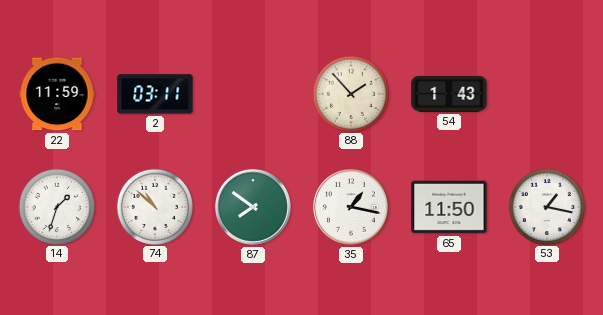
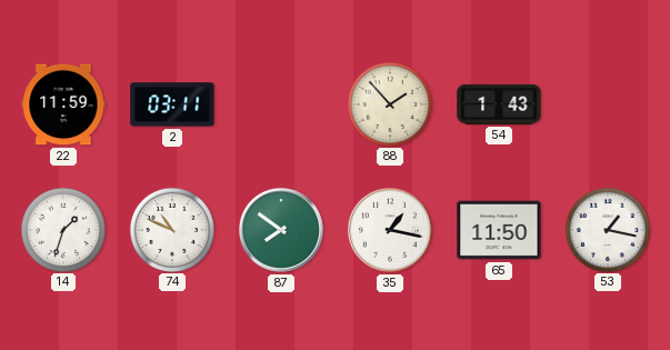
74: 10:52 -> 10:49
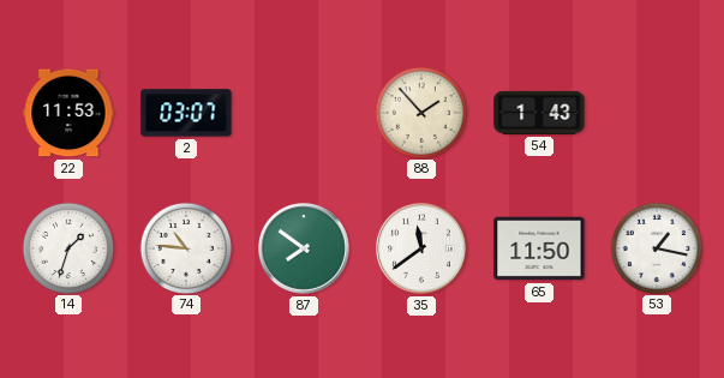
22: 11:59 -> 11:53
2: 03:11 -> 03:07
74: 10:49 -> 10:46
35: 1:17 -> 11:39
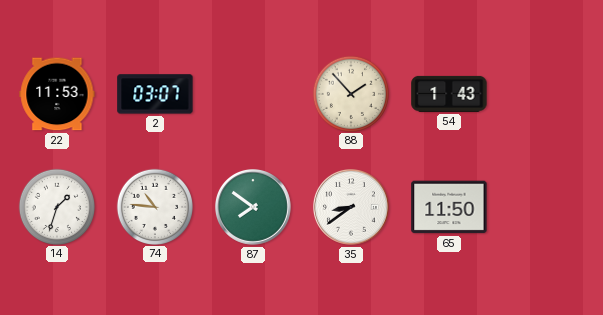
35: 11:39 -> 8:39
53: 1:17 -> none
